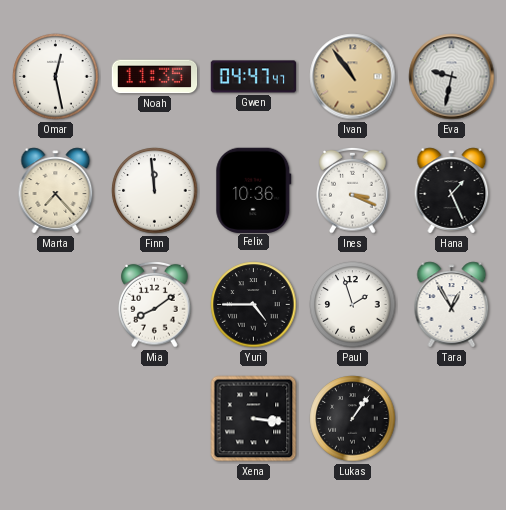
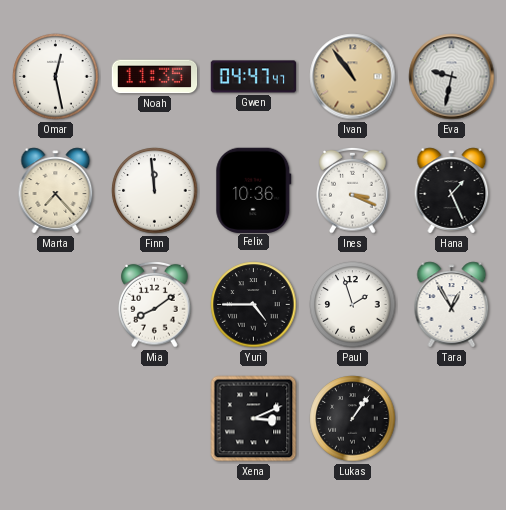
Xena: 3:16 -> 3:11
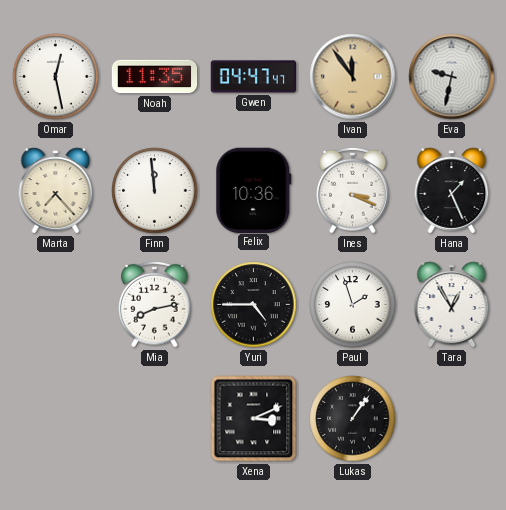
Ivan: 10:54 -> 11:54
Mia: 8:09 -> 8:13
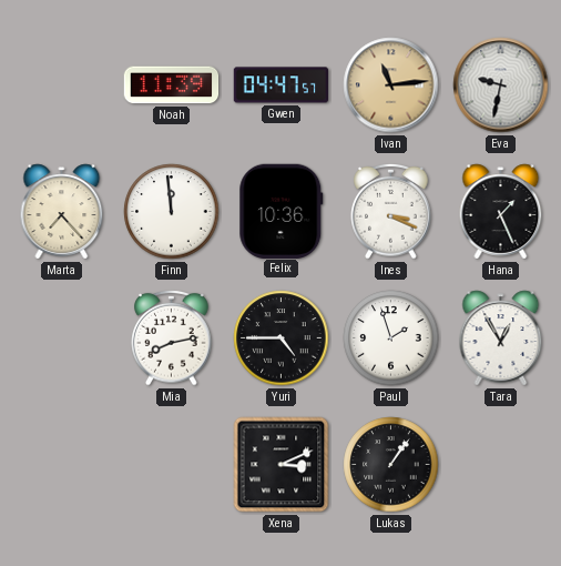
Omar: 12:28 -> none
Noah: 11:35 -> 11:39
Gwen: 04:47:47 -> 04:47:57
Ivan: 11:54 -> 11:14
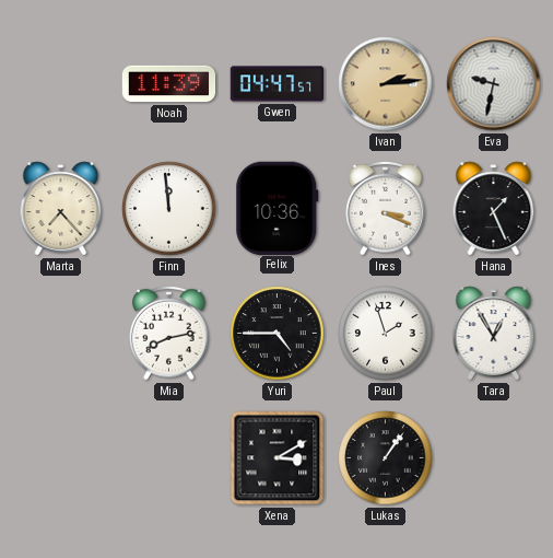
Ivan: 11:14 -> 2:14
Xena: 3:11 -> 3:10
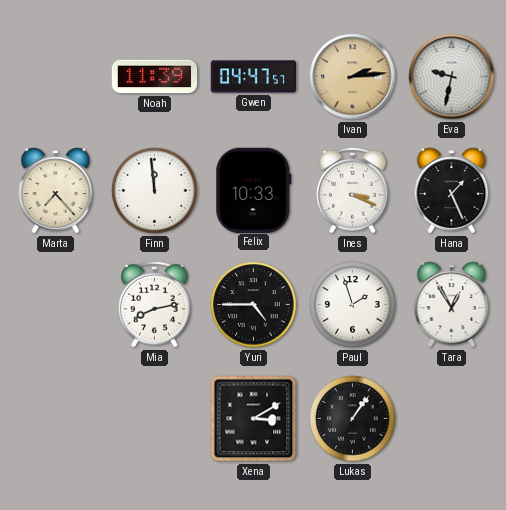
Felix: 10:36 -> 10:33
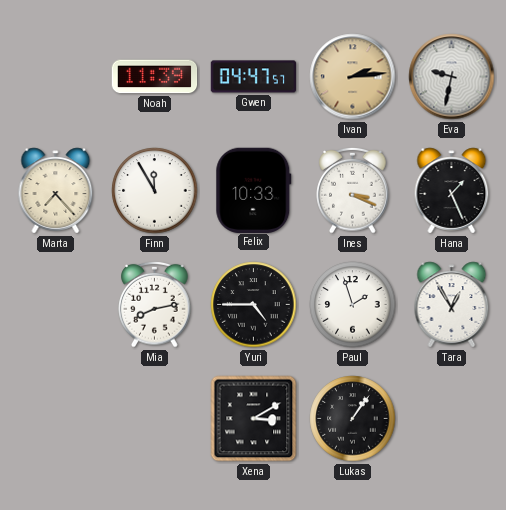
Finn: 11:59 -> 11:55
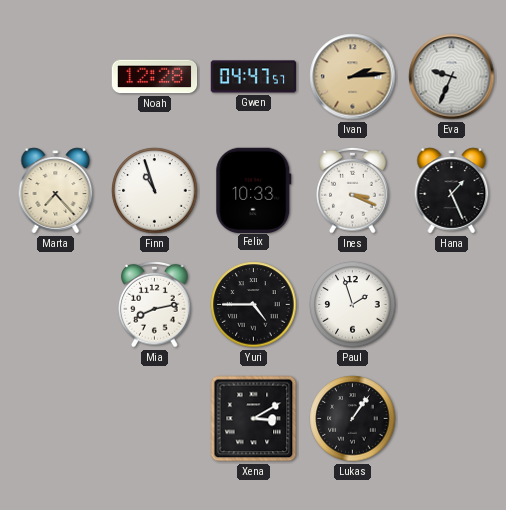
Noah: 11:39 -> 12:28
Eva: 9:32 -> 9:34
Finn: 11:55 -> 10:57
Tara: 12:55 -> none
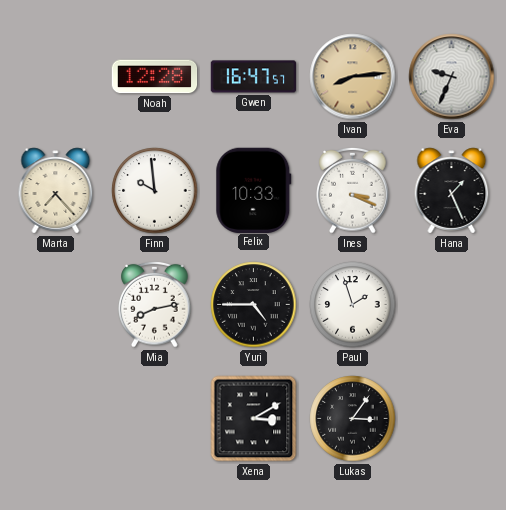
Gwen: 04:47 -> 16:47
Ivan: 2:14 -> 8:14
Finn: 10:57 -> 9:59
Lukas: 1:06 -> 3:06
